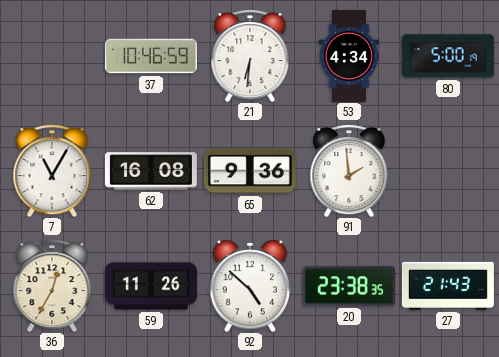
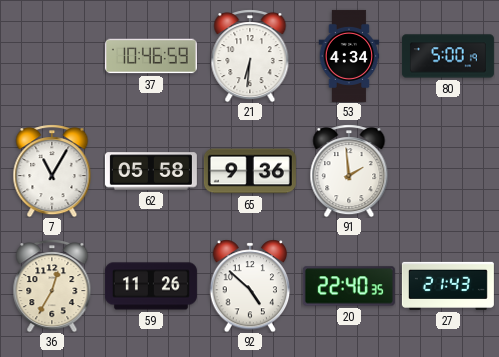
62: 16:08 -> 05:58
20: 23:38 -> 22:40
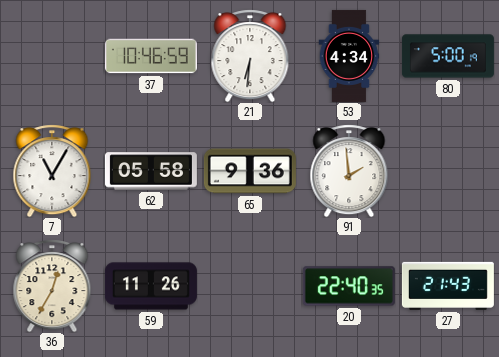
92: 4:52 -> none
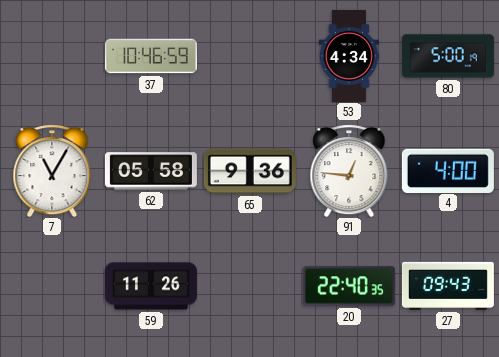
21: 6:31 -> none
91: 1:59 -> 12:46
4: none -> 4:00
36: 12:35 -> none
27: 21:43 -> 09:43
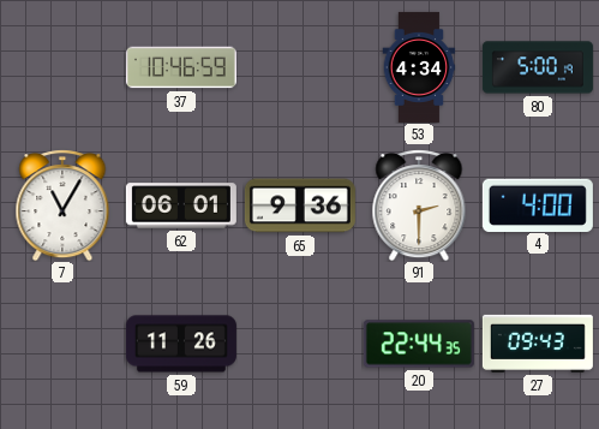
62: 05:58 -> 06:01
91: 12:46 -> 2:30
20: 22:40 -> 22:44
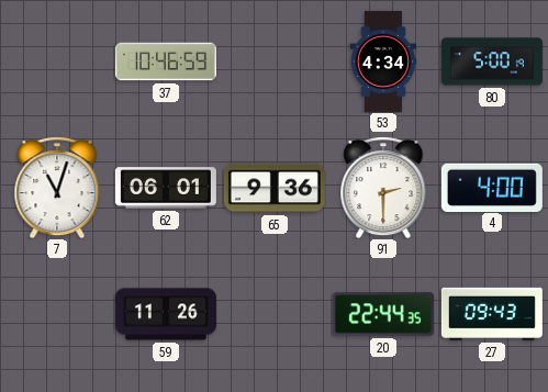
7: 11:05 -> 11:03
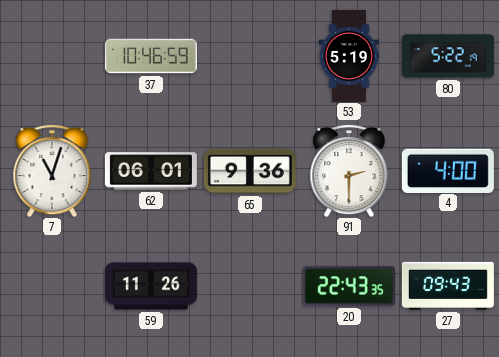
53: 4:34 -> 5:19
80: 5:00 -> 5:22
20: 22:44 -> 22:43
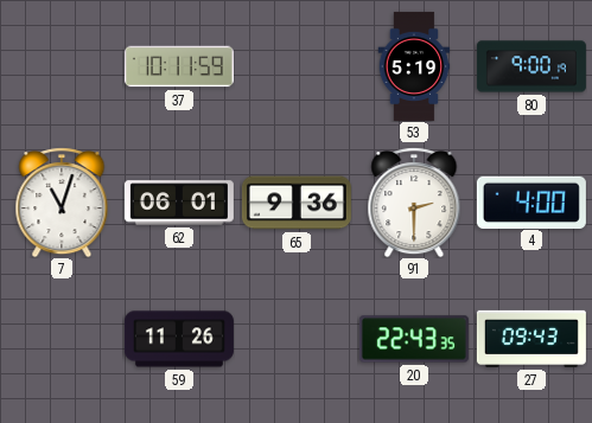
37: 10:46 -> 10:11
80: 5:22 -> 9:00
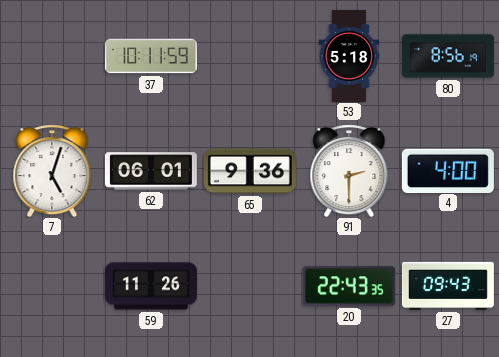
53: 5:19 -> 5:18
80: 9:00 -> 8:56
7: 11:03 -> 5:03
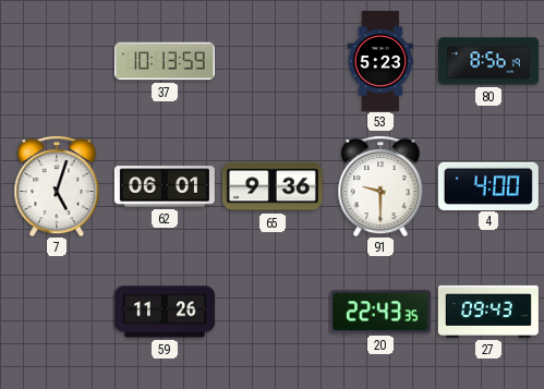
37: 10:11 -> 10:13
53: 5:18 -> 5:23
91: 2:30 -> 9:30
